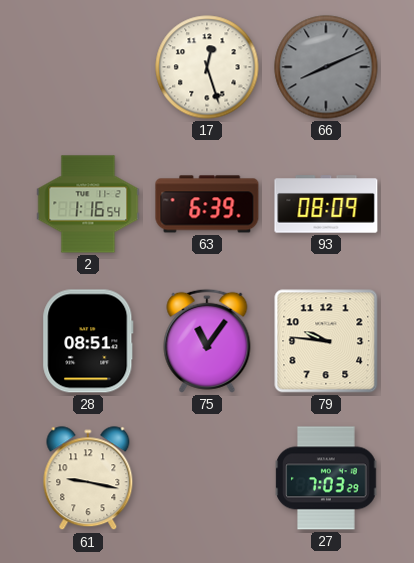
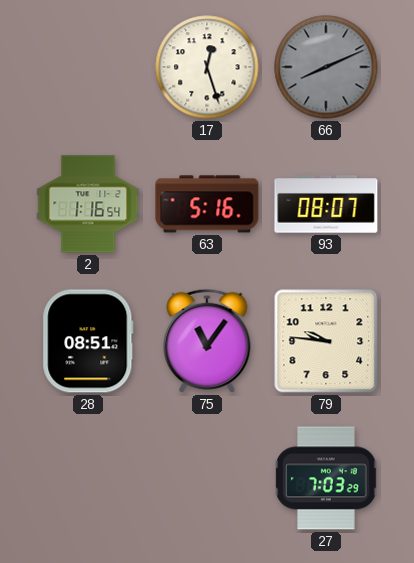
63: 6:39 -> 5:16
93: 08:09 -> 08:07
61: 9:17 -> none
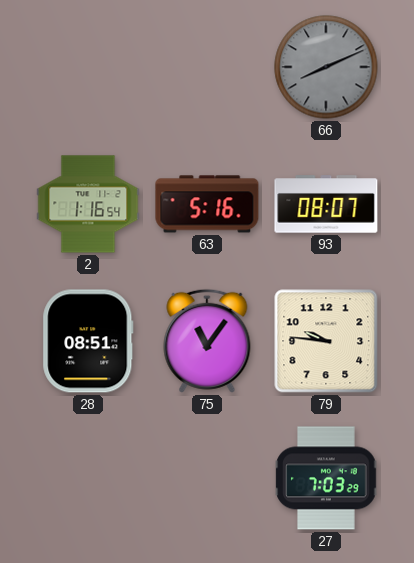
17: 12:27 -> none
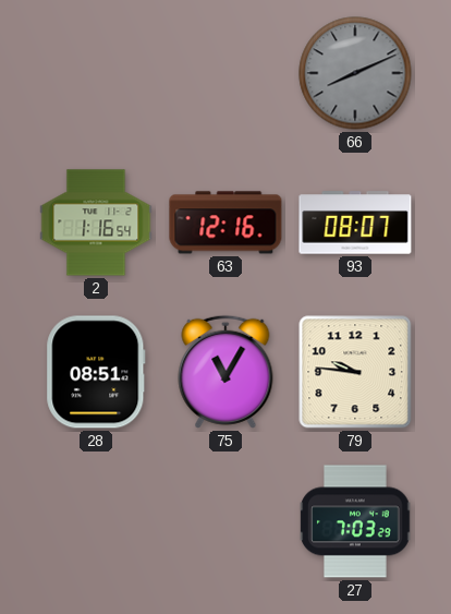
63: 5:16 -> 12:16
75: 11:06 -> 11:05
